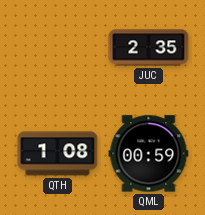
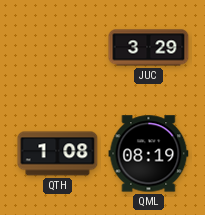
JUC: 2:35 -> 3:29
QML: 00:59 -> 08:19
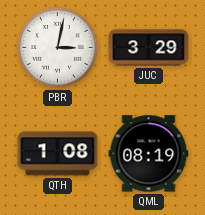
PBR: none -> 3:02
